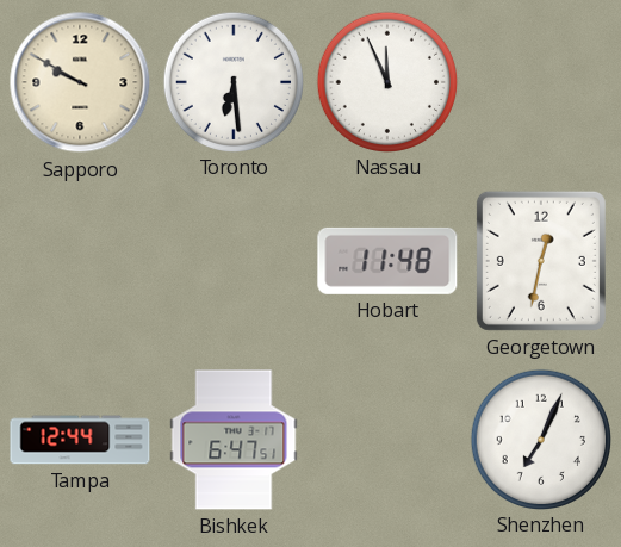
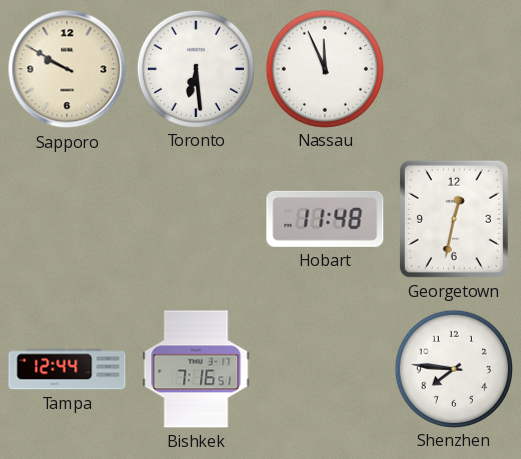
Bishkek: 6:47 -> 7:16
Shenzhen: 7:04 -> 7:46
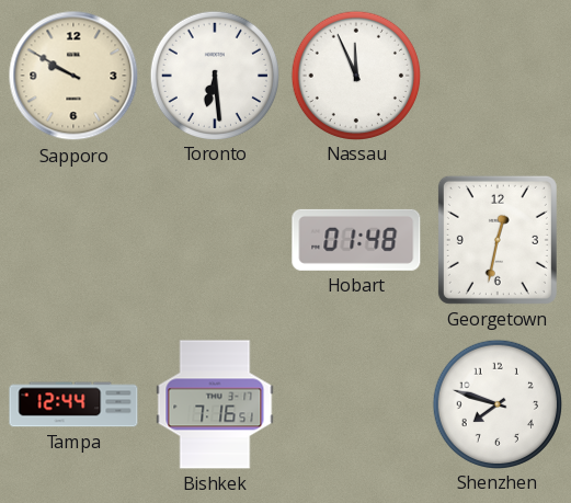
Hobart: 11:48 -> 01:48
Shenzhen: 7:46 -> 7:48
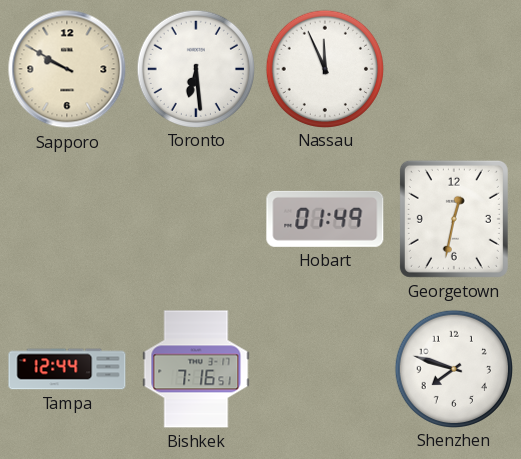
Hobart: 01:48 -> 01:49
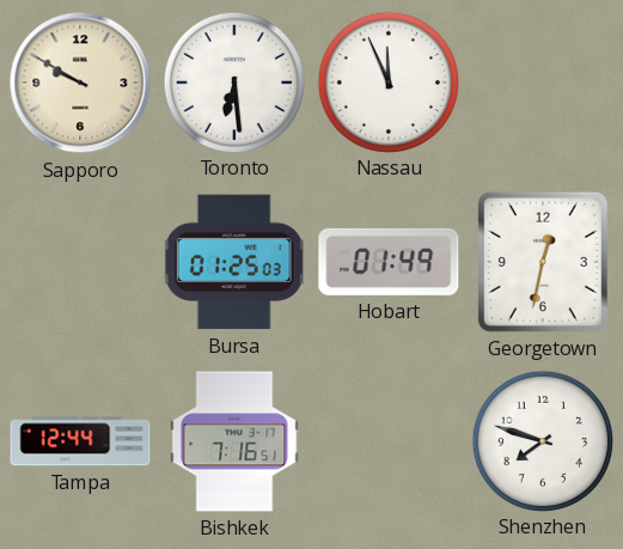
Bursa: none -> 01:25
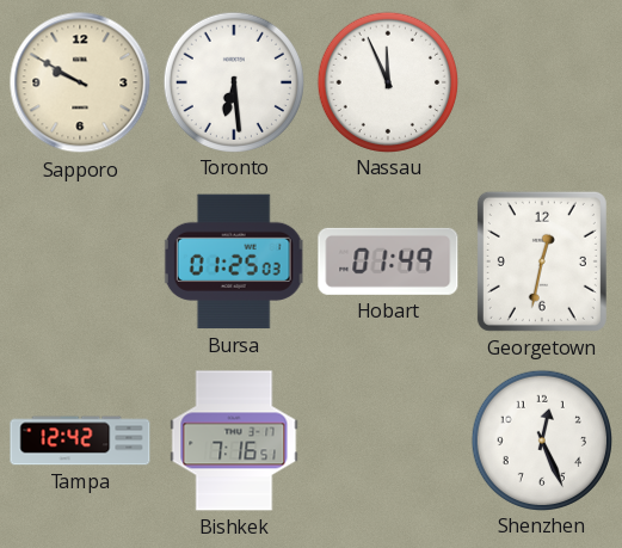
Tampa: 12:44 -> 12:42
Shenzhen: 7:48 -> 12:26
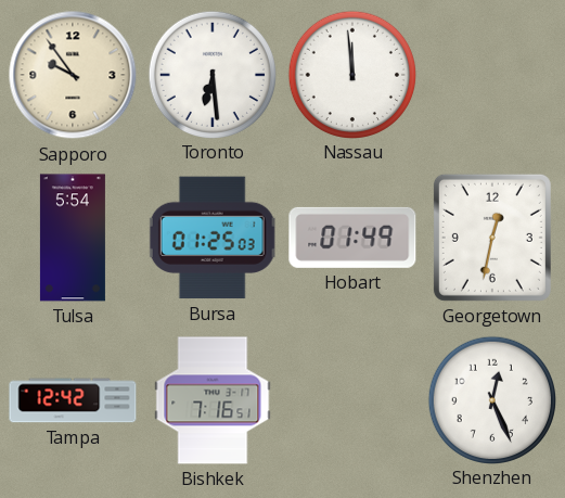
Sapporo: 9:50 -> 9:54
Nassau: 11:56 -> 11:59
Tulsa: none -> 5:54
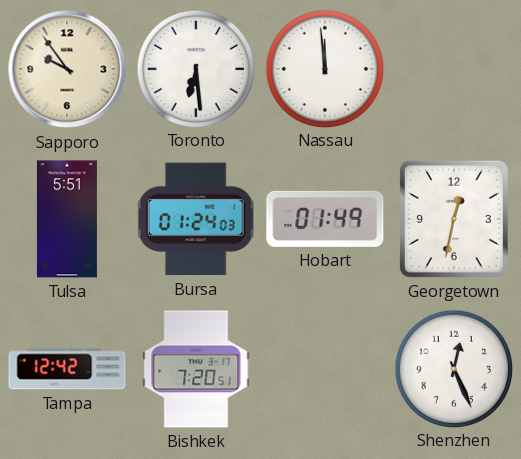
Tulsa: 5:54 -> 5:51
Bursa: 01:25 -> 01:24
Bishkek: 7:16 -> 7:20
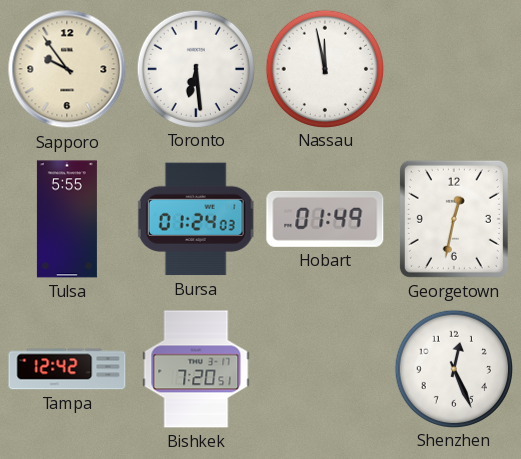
Nassau: 11:59 -> 11:58
Tulsa: 5:51 -> 5:55
